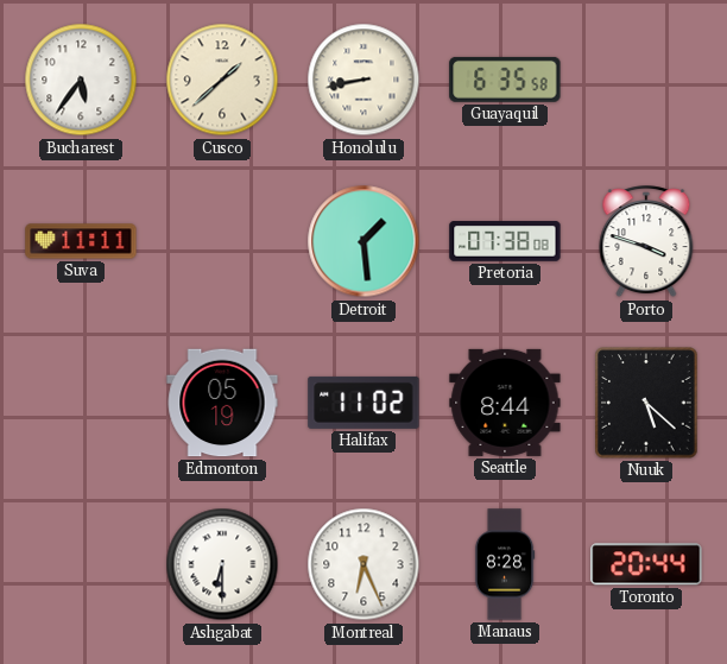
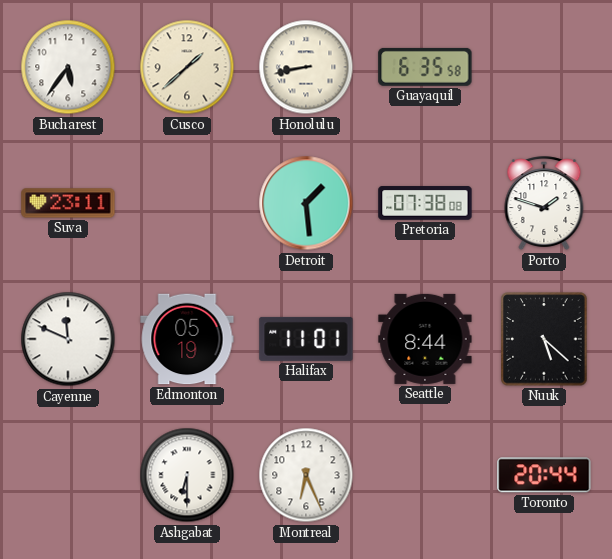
Suva: 11:11 -> 23:11
Porto: 3:48 -> 1:48
Cayenne: none -> 11:49
Halifax: 11:02 -> 11:01
Manaus: 8:28 -> none
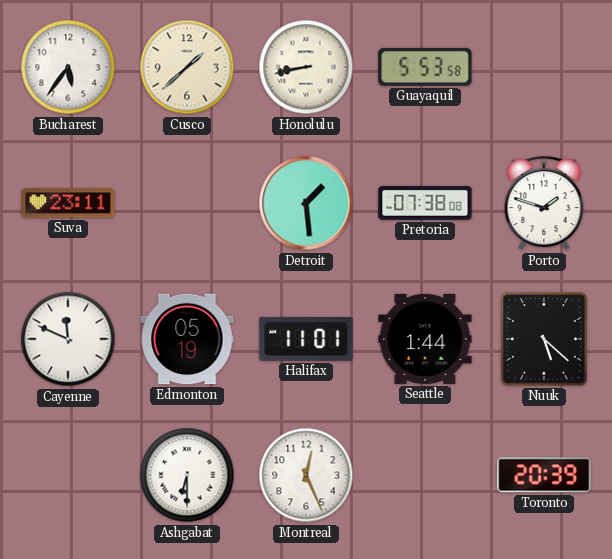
Guayaquil: 6:35 -> 5:53
Seattle: 8:44 -> 1:44
Montreal: 6:26 -> 12:26
Toronto: 20:44 -> 20:39
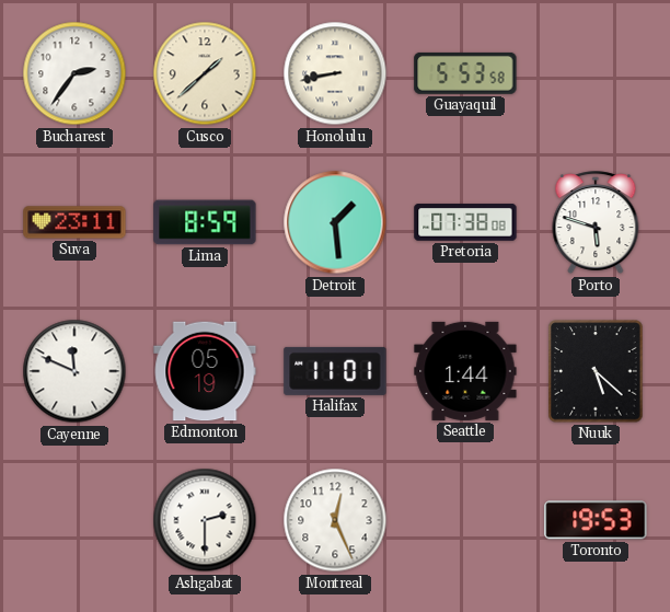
Bucharest: 5:36 -> 2:36
Lima: none -> 8:59
Porto: 1:48 -> 5:48
Ashgabat: 6:30 -> 2:30
Toronto: 20:39 -> 19:53
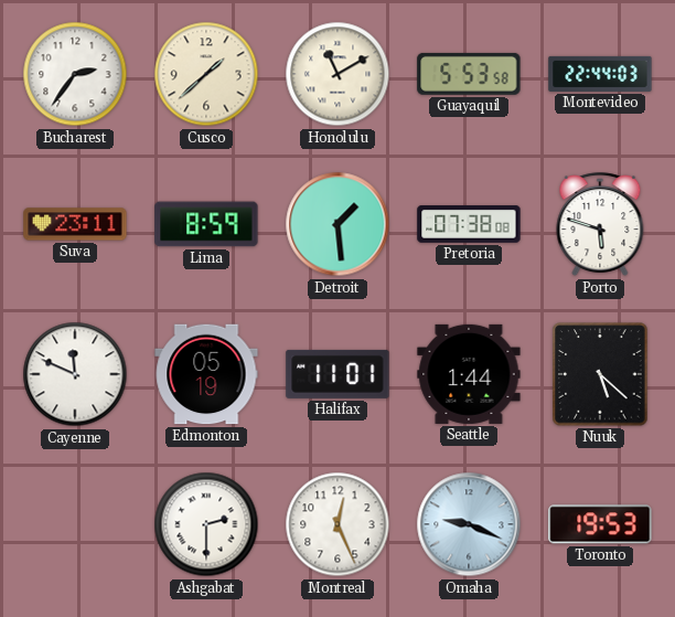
Honolulu: 8:43 -> 11:10
Montevideo: none -> 22:44
Omaha: none -> 9:19
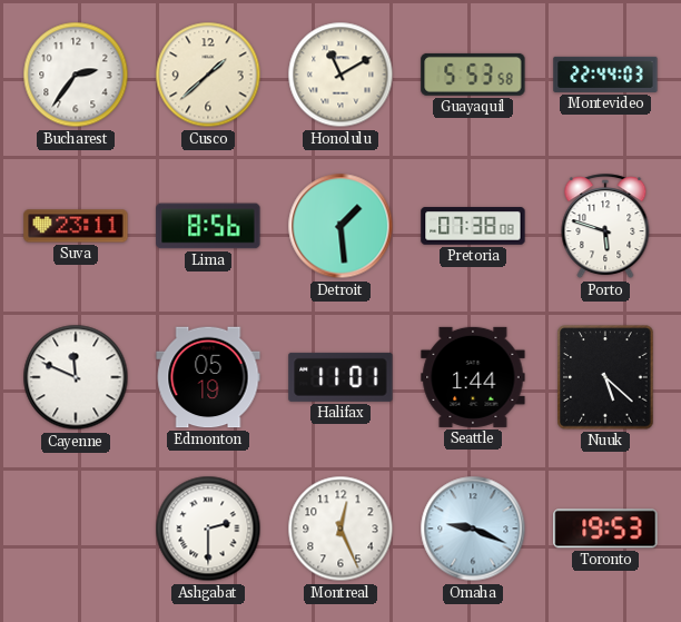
Lima: 8:59 -> 8:56
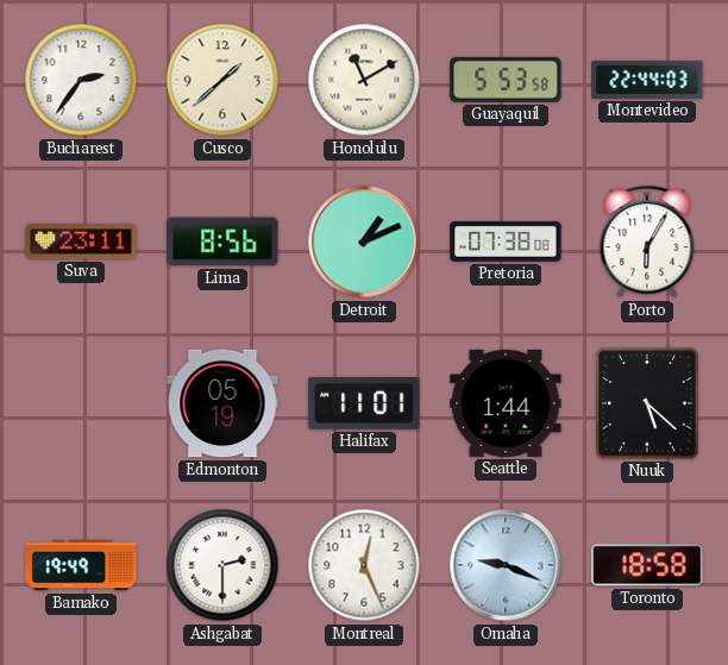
Detroit: 1:29 -> 1:11
Porto: 5:48 -> 6:05
Cayenne: 11:49 -> none
Bamako: none -> 19:49
Toronto: 19:53 -> 18:58
